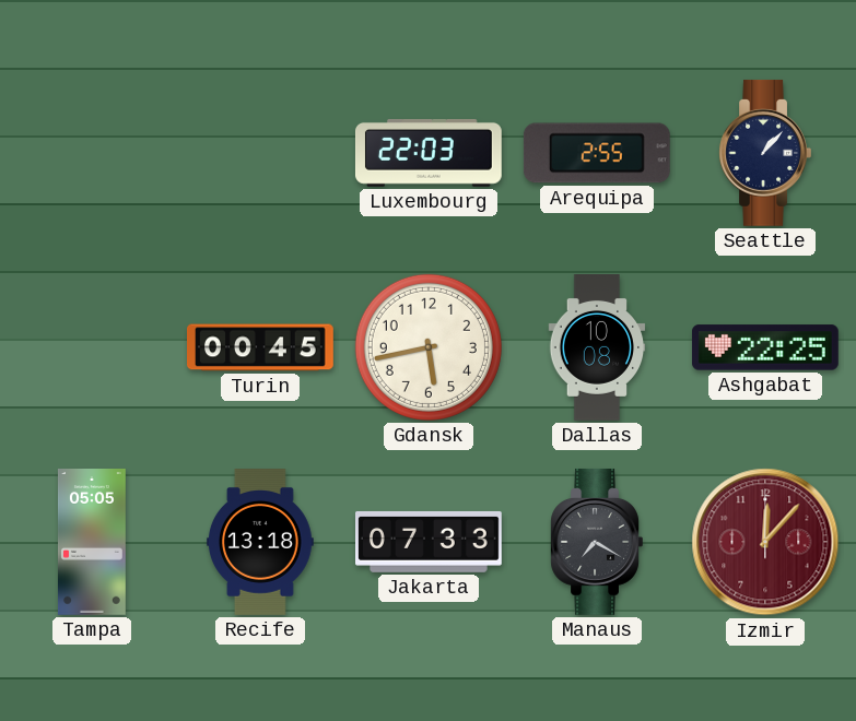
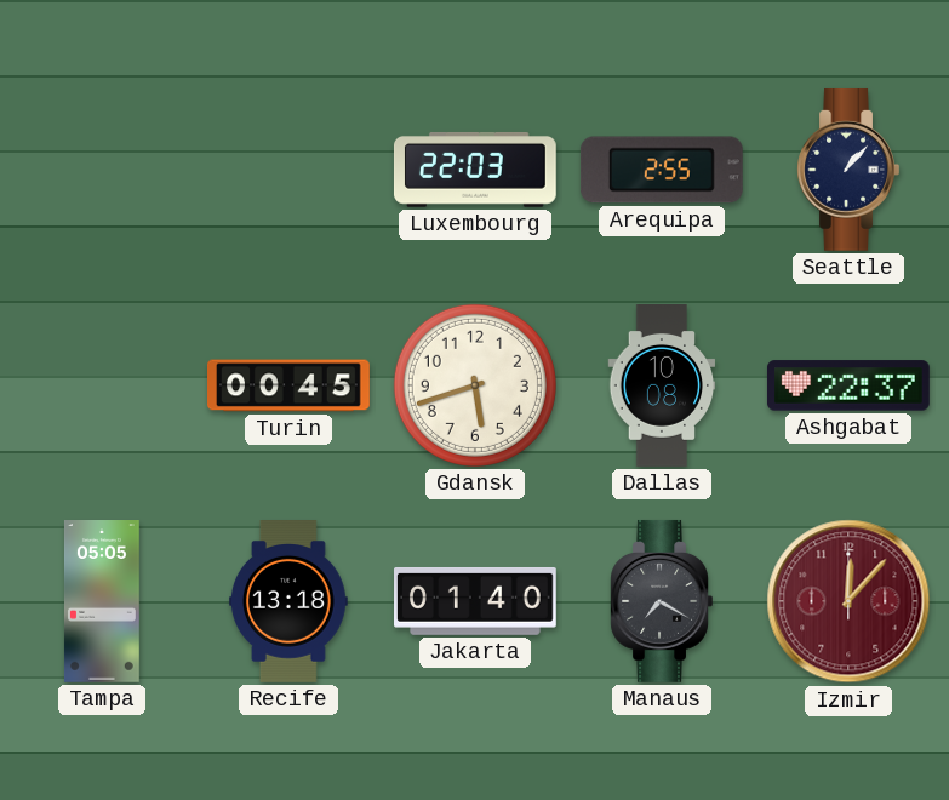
Gdansk: 5:43 -> 5:42
Ashgabat: 22:25 -> 22:37
Jakarta: 07:33 -> 01:40
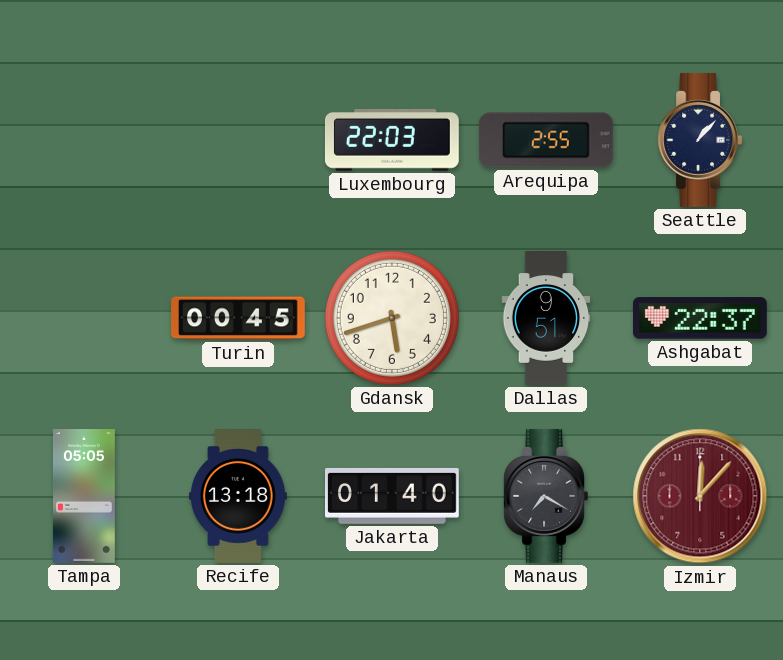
Dallas: 10:08 -> 9:51
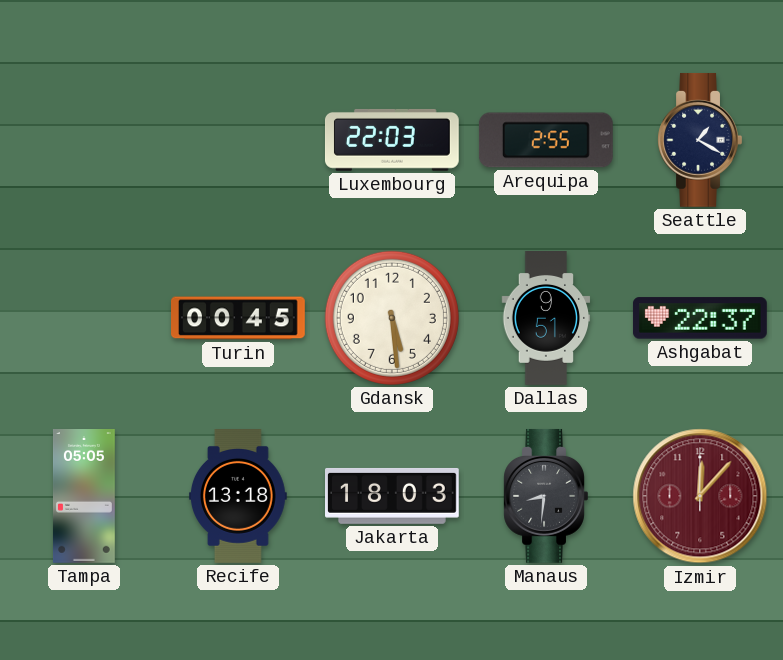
Seattle: 1:07 -> 1:20
Gdansk: 5:42 -> 5:29
Jakarta: 01:40 -> 18:03
Manaus: 7:20 -> 8:31
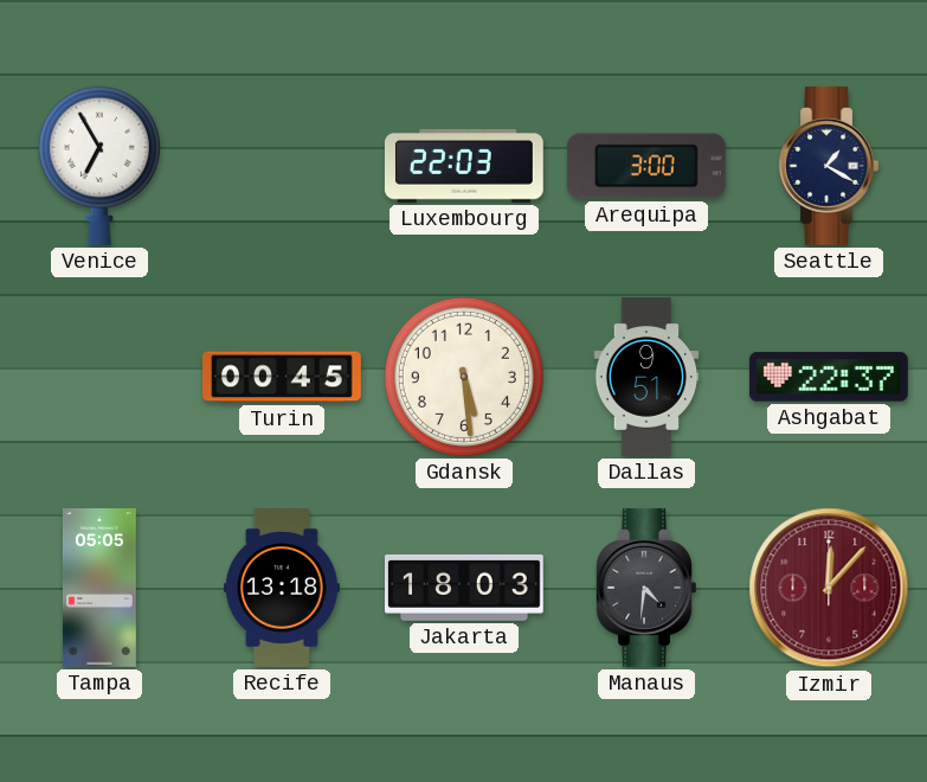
Venice: none -> 6:55
Arequipa: 2:55 -> 3:00
Manaus: 8:31 -> 4:31
